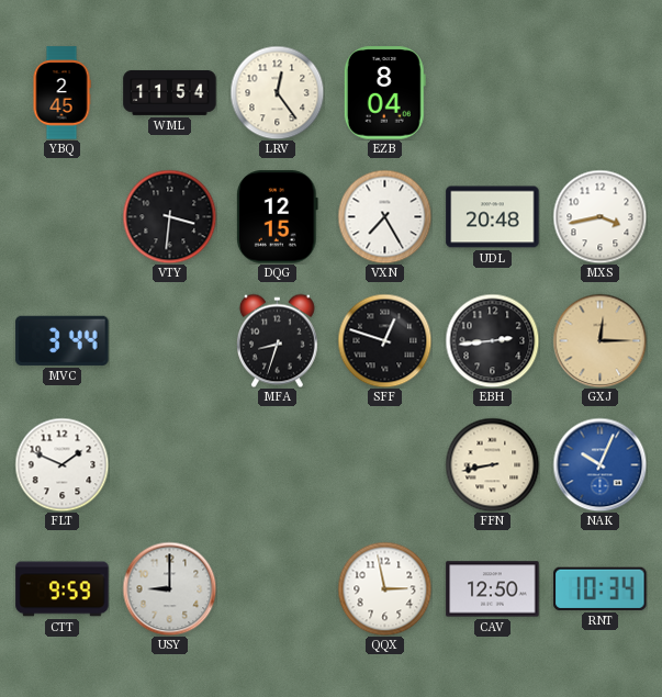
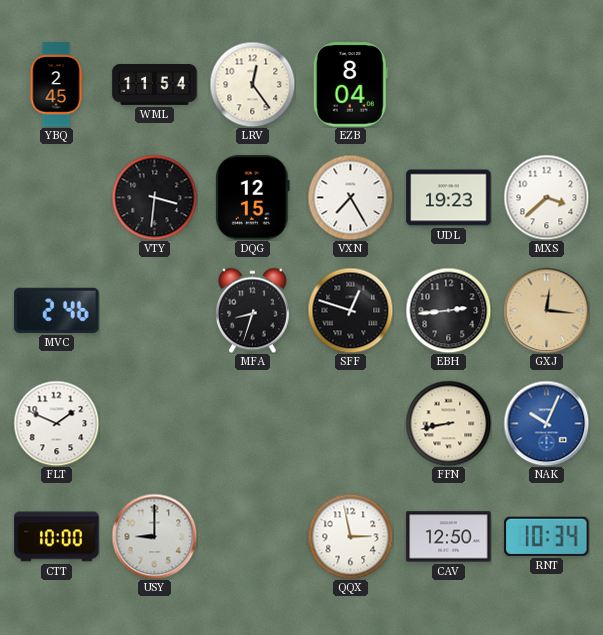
UDL: 20:48 -> 19:23
MXS: 3:43 -> 3:38
MVC: 3:44 -> 2:46
GXJ: 12:15 -> 12:16
CTT: 9:59 -> 10:00
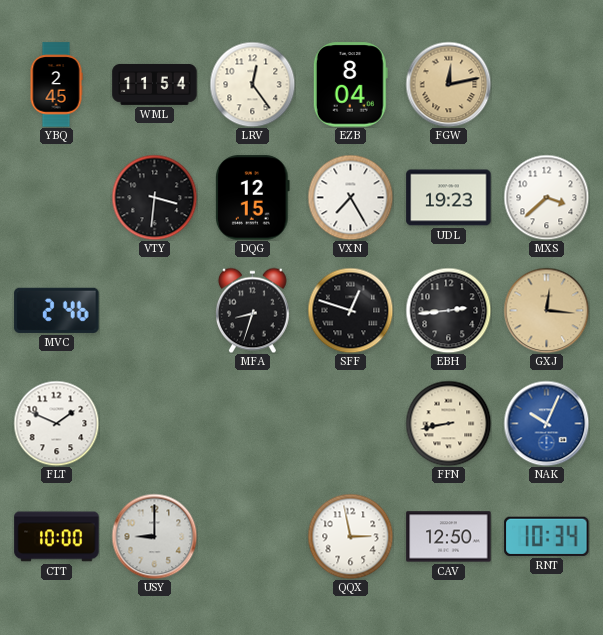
FGW: none -> 12:13
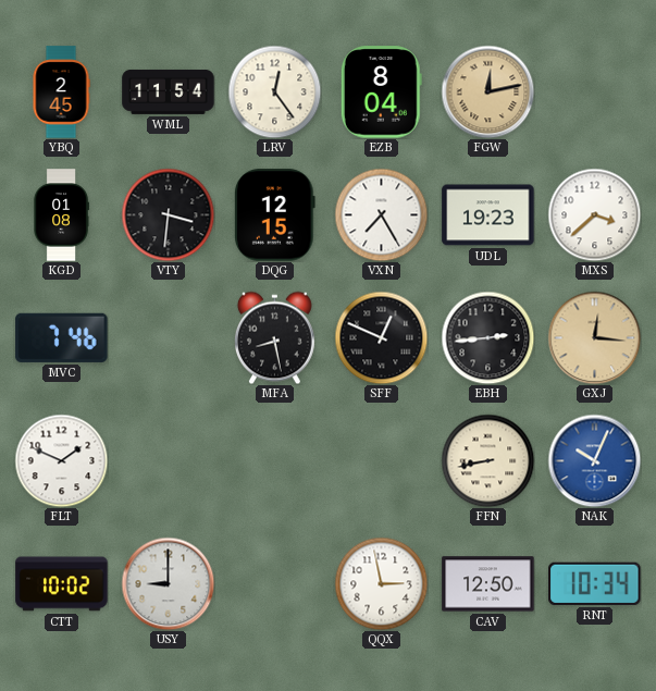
KGD: none -> 01:08
MVC: 2:46 -> 7:46
MFA: 8:33 -> 8:28
SFF: 12:48 -> 12:49
CTT: 10:00 -> 10:02
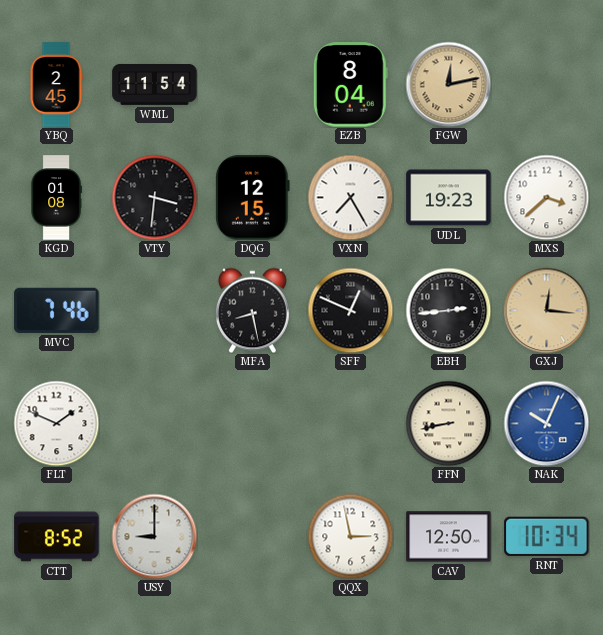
LRV: 12:24 -> none
CTT: 10:02 -> 8:52
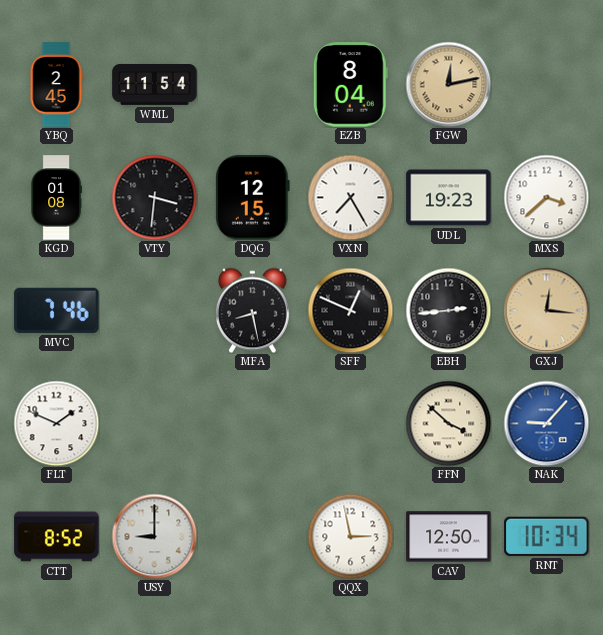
FFN: 8:43 -> 3:52
NAK: 10:04 -> 9:07
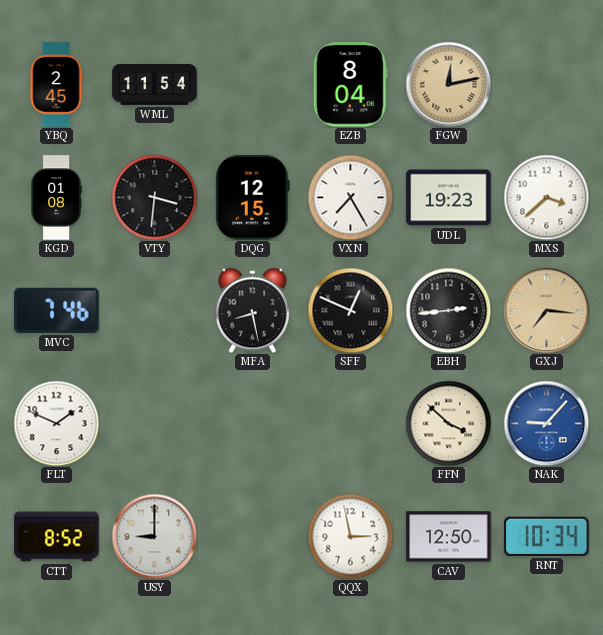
GXJ: 12:16 -> 7:16
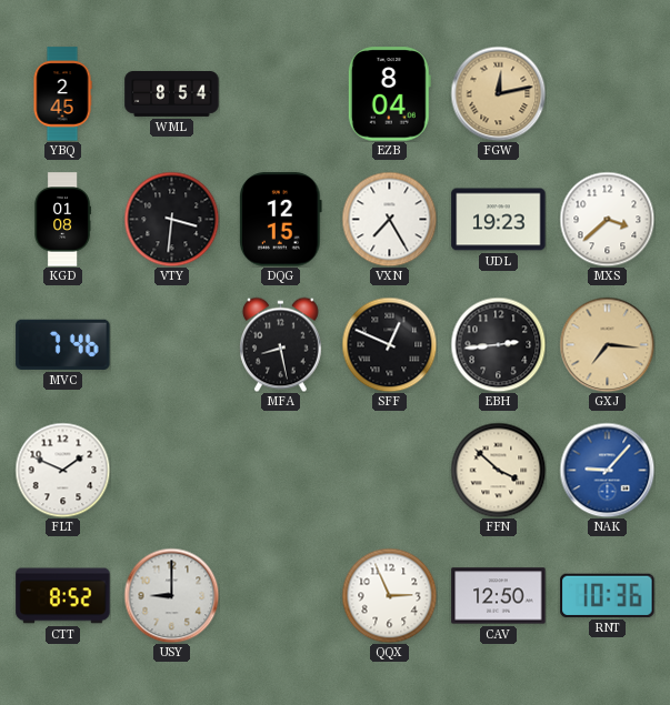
WML: 11:54 -> 8:54
QQX: 2:58 -> 2:56
RNT: 10:34 -> 10:36
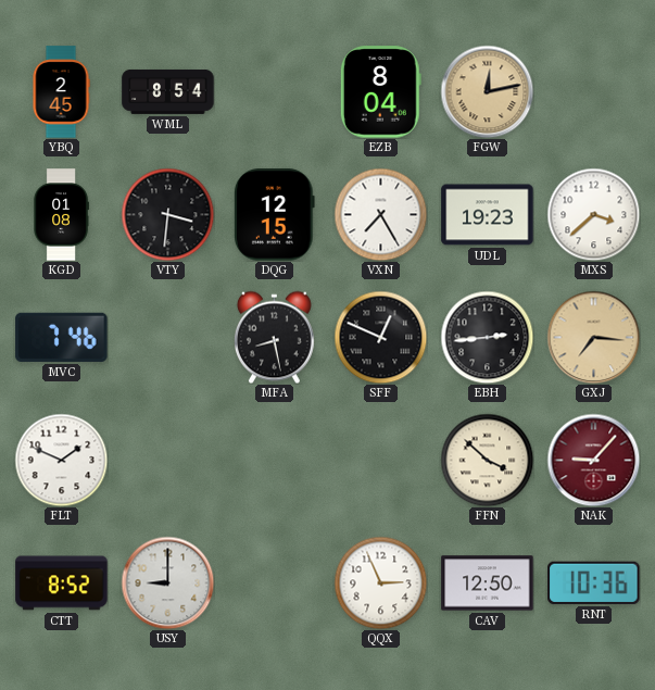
NAK dial: blue -> burgundy
